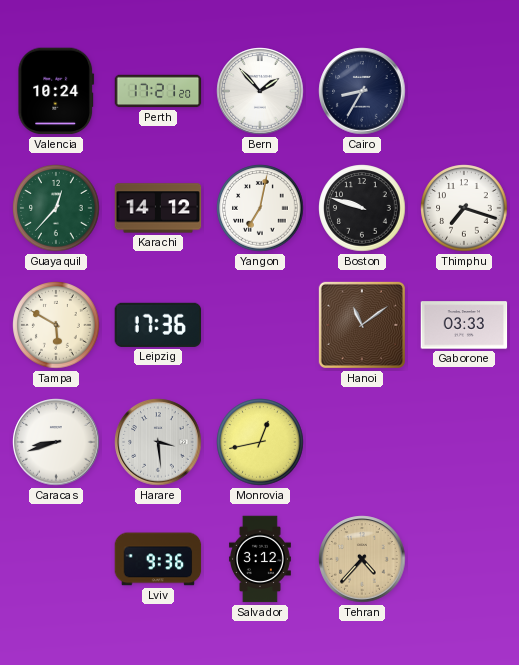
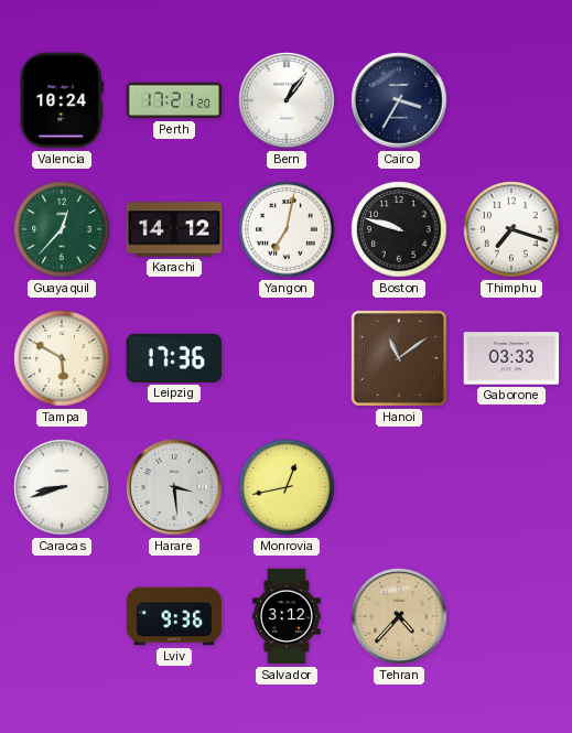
Bern: 1:53 -> 1:06
Cairo: 8:35 -> 3:35
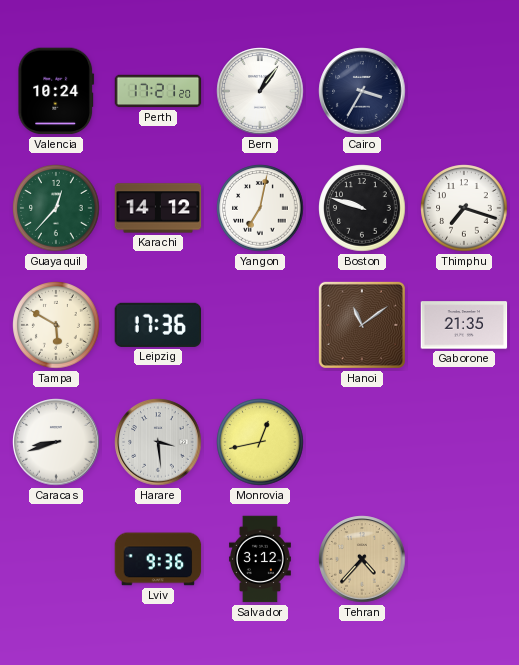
Gaborone: 03:33 -> 21:35
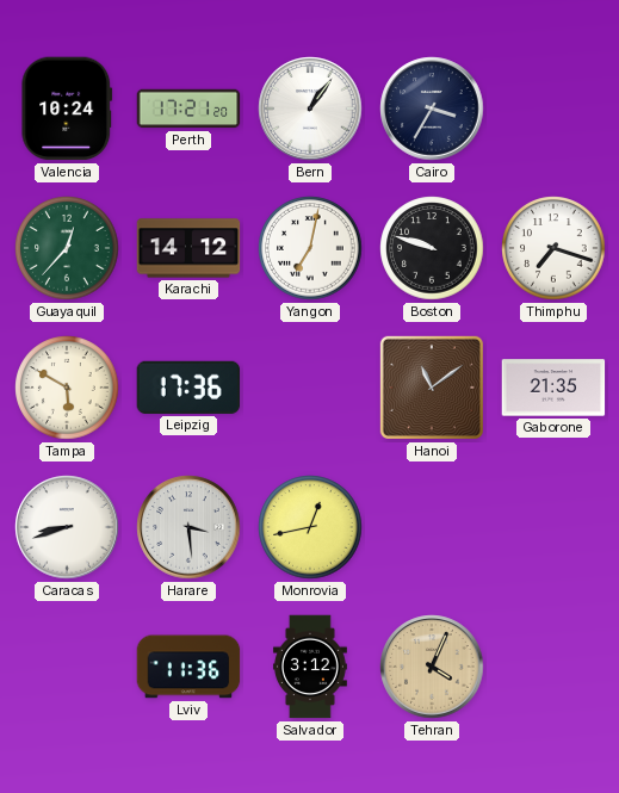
Lviv: 9:36 -> 11:36
Tehran: 4:37 -> 4:04
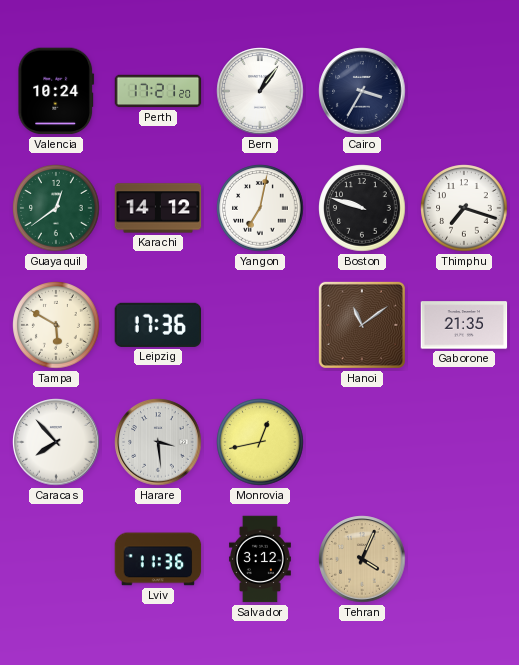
Guayaquil: 12:37 -> 12:39
Caracas: 8:42 -> 7:53
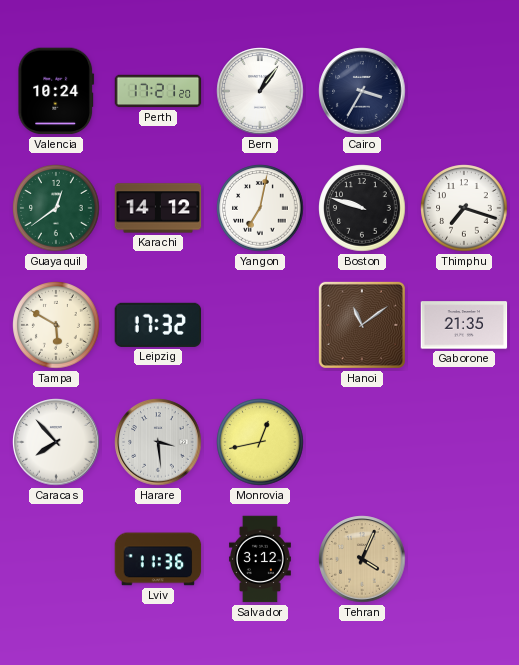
Leipzig: 17:36 -> 17:32
